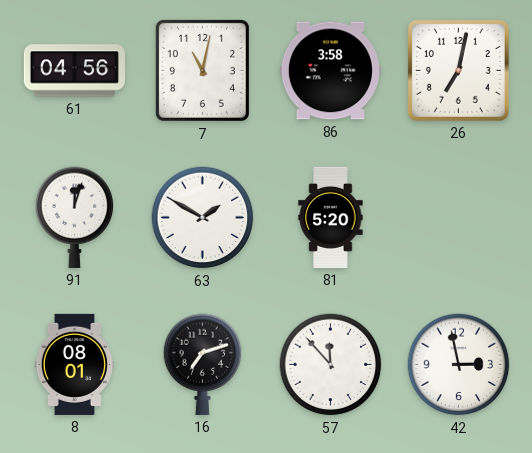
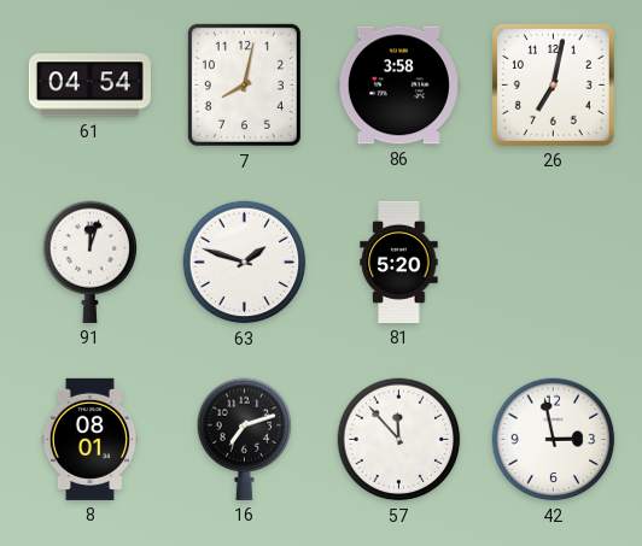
61: 04:56 -> 04:54
7: 11:02 -> 8:02
63: 1:50 -> 1:48
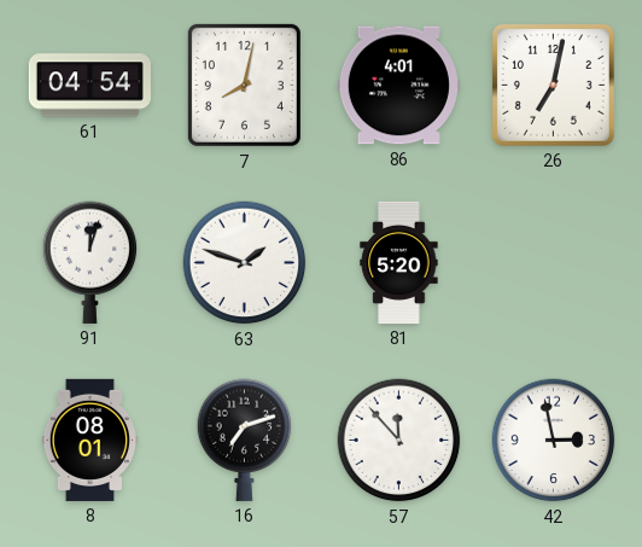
86: 3:58 -> 4:01
